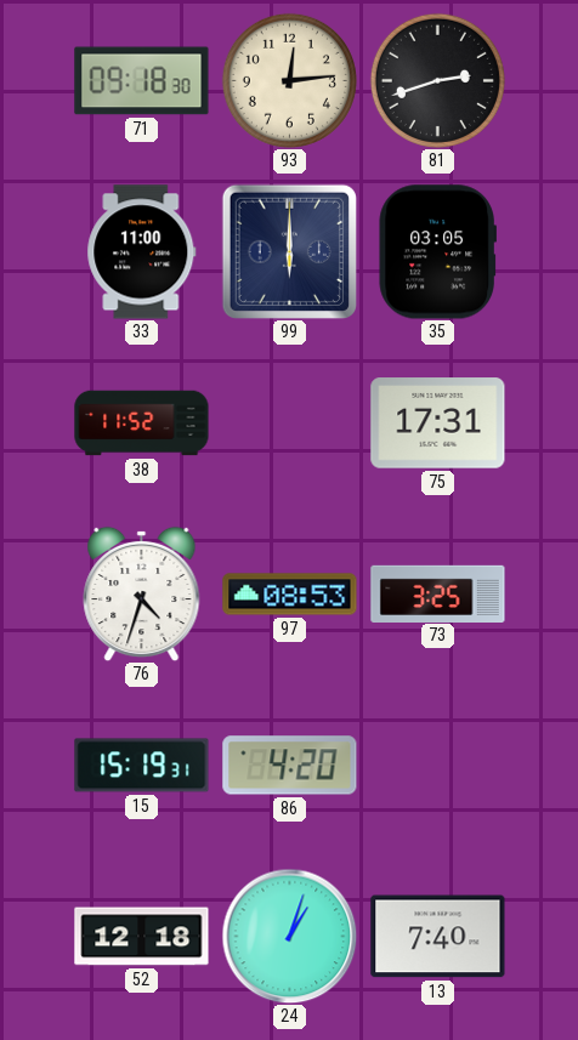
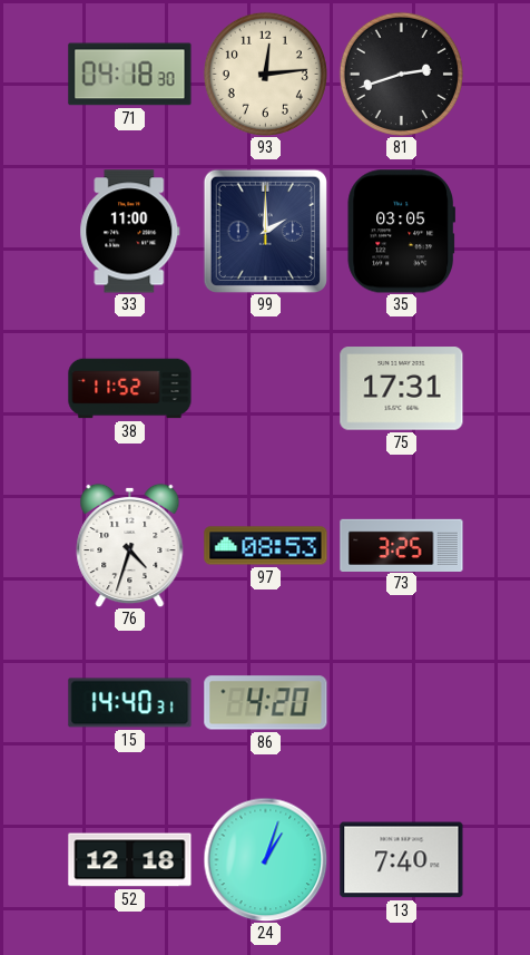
71: 09:18 -> 04:18
99: 6:00 -> 2:00
15: 15:19 -> 14:40
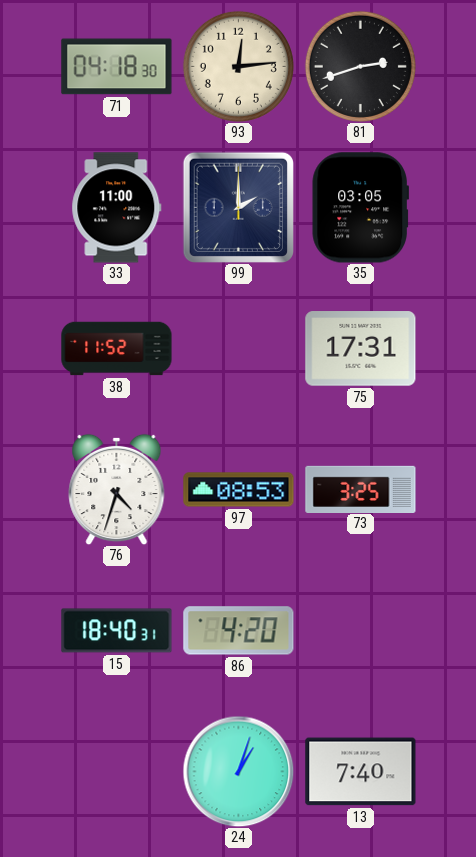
15: 14:40 -> 18:40
52: 12:18 -> none
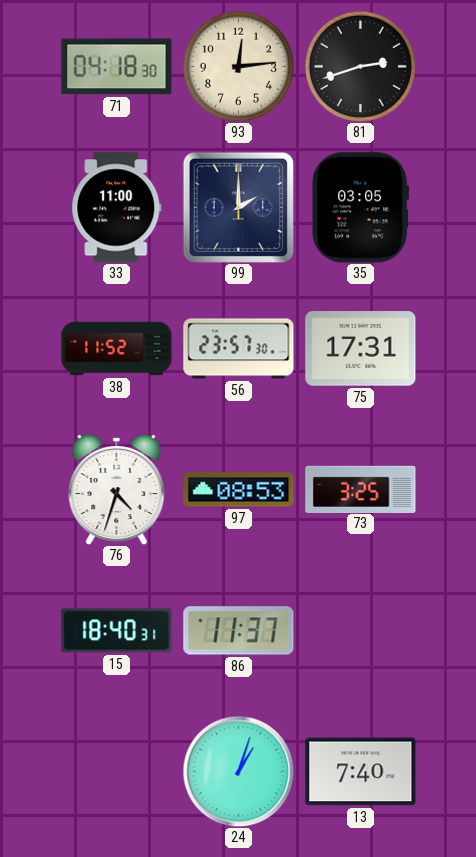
56: none -> 23:57
86: 4:20 -> 11:37
